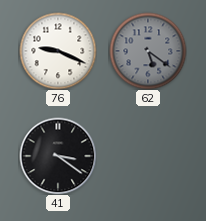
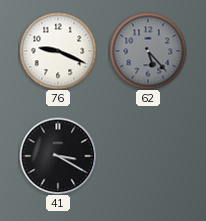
62: 5:21 -> 5:23
41: 3:21 -> 3:20
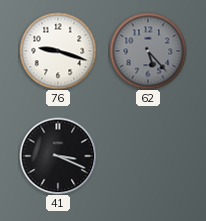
76: 9:19 -> 9:18
41: 3:20 -> 3:19
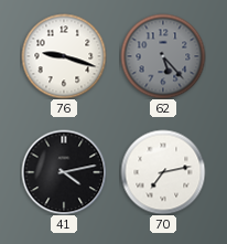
41: 3:19 -> 4:13
70: none -> 7:13
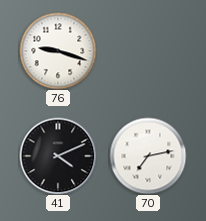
62: 5:23 -> none
41: 4:13 -> 4:11
